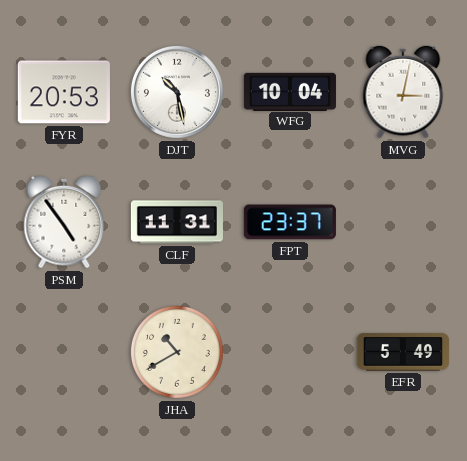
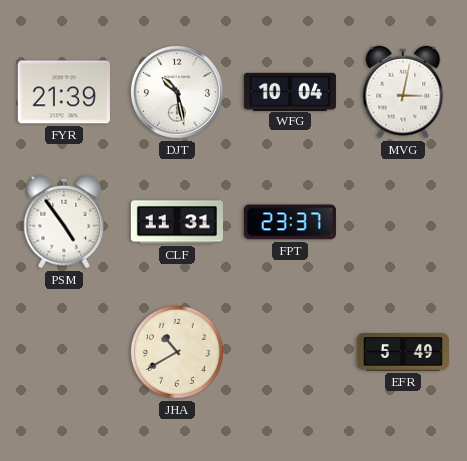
FYR: 20:53 -> 21:39
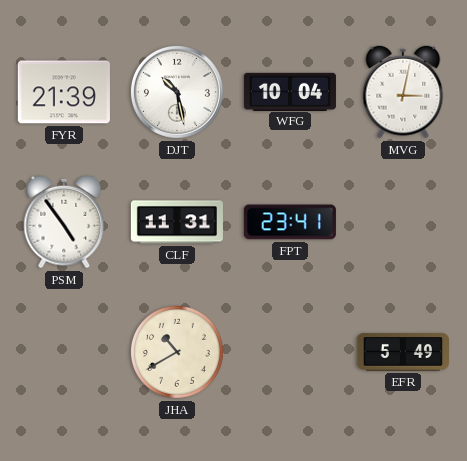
FPT: 23:37 -> 23:41
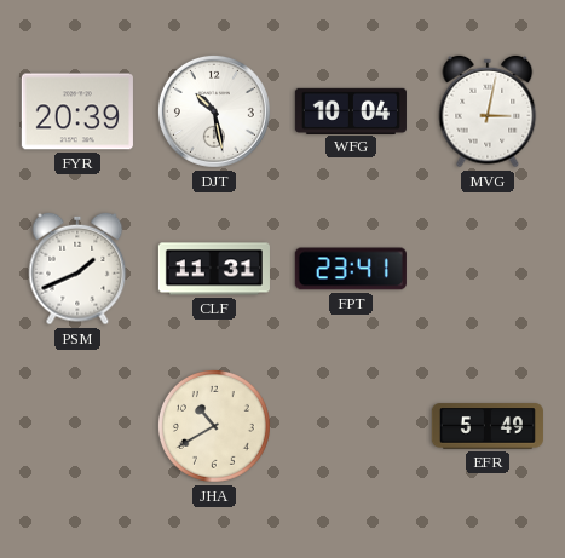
FYR: 21:39 -> 20:39
PSM: 4:54 -> 1:41
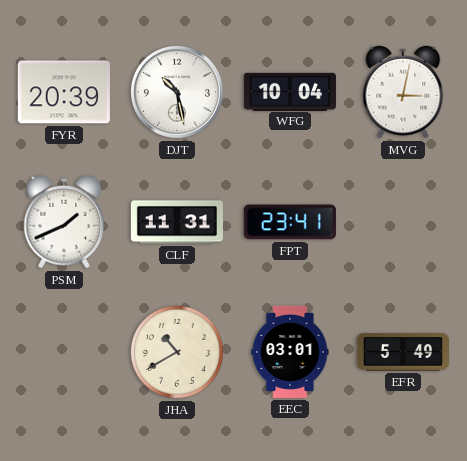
EEC: none -> 03:01
